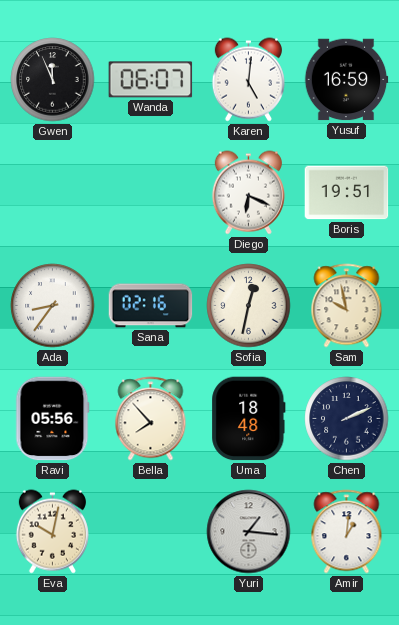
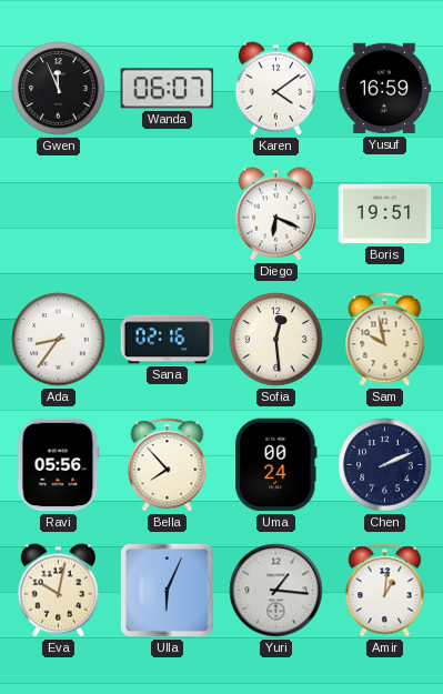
Karen: 5:01 -> 4:09
Sofia: 12:32 -> 12:29
Uma: 18:48 -> 00:24
Ulla: none -> 6:04
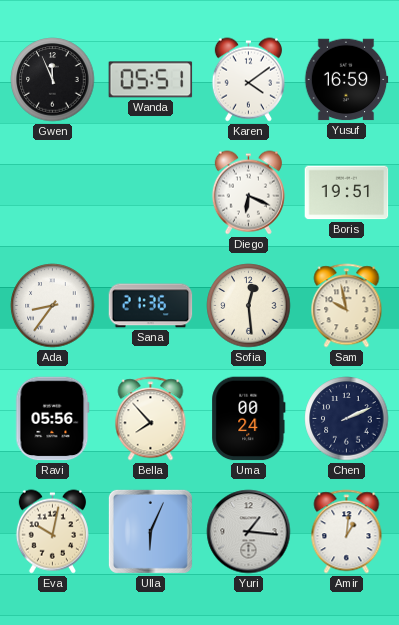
Wanda: 06:07 -> 05:51
Sana: 02:16 -> 21:36
